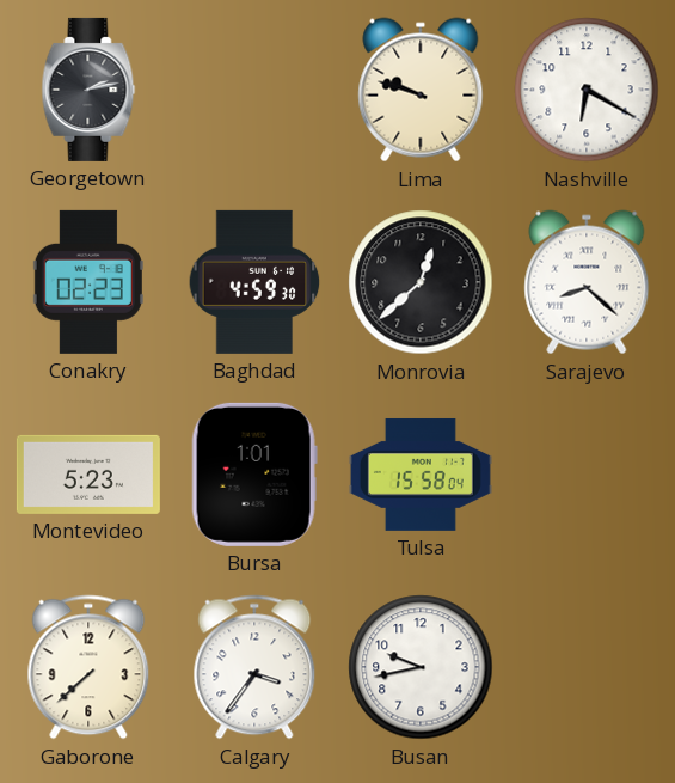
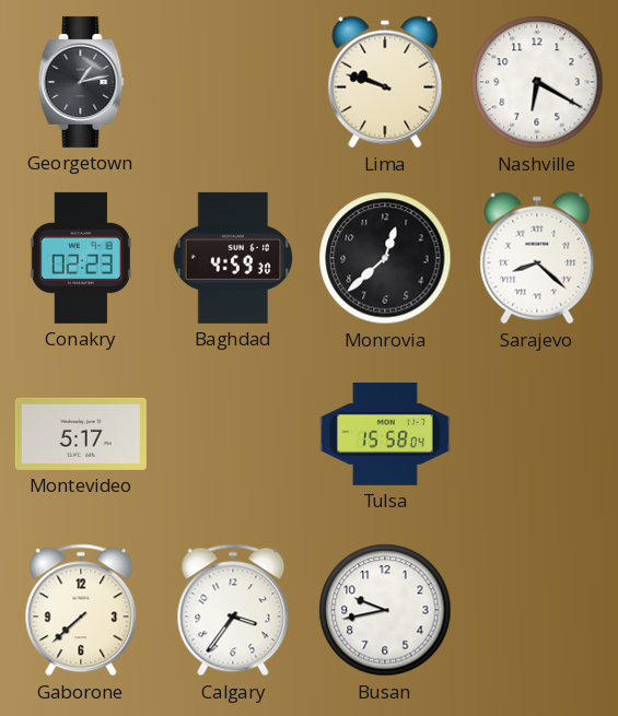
Georgetown: 2:13 -> 1:13
Montevideo: 5:23 -> 5:17
Bursa: 1:01 -> none
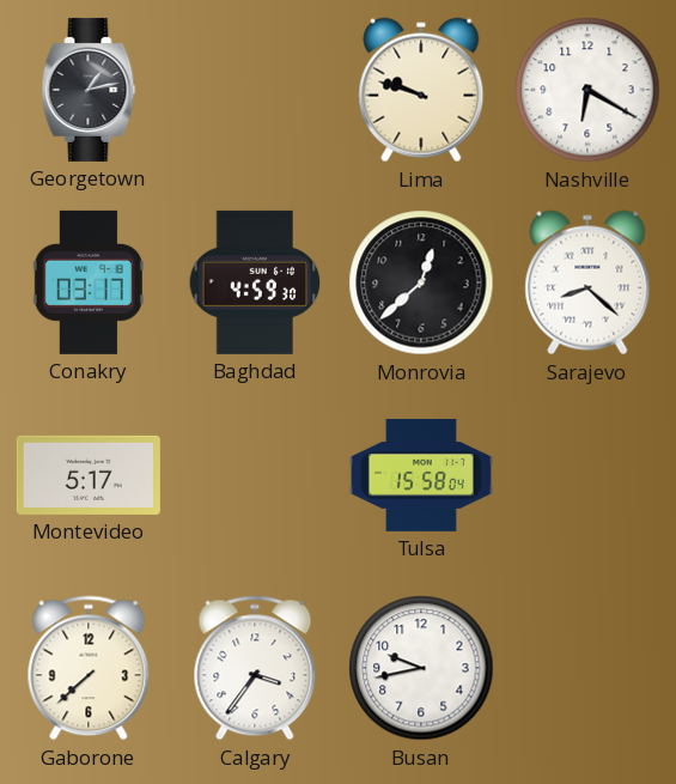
Conakry: 02:23 -> 03:17
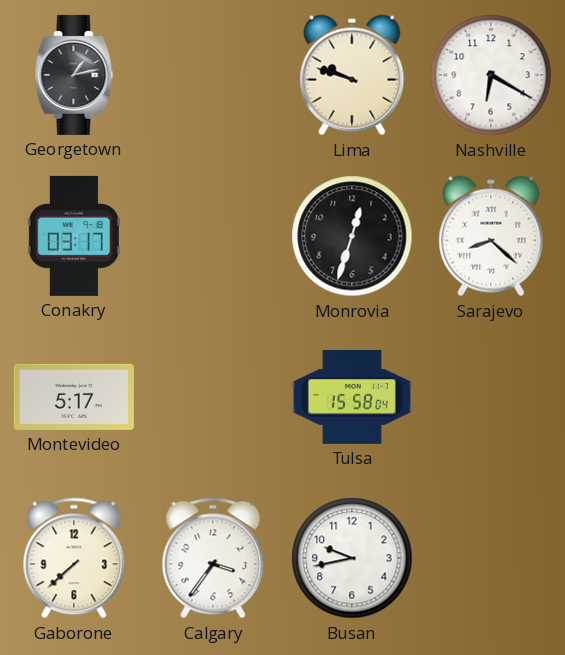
Baghdad: 4:59 -> none
Monrovia: 12:38 -> 12:33
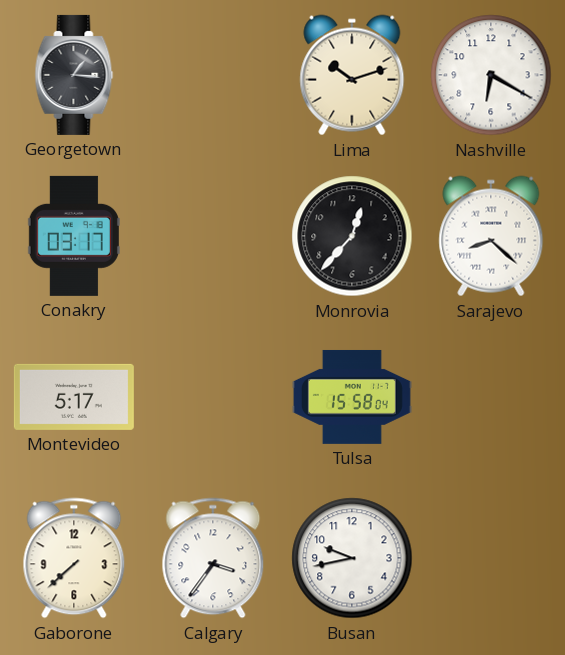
Georgetown: 1:13 -> 1:16
Lima: 9:48 -> 10:12
Monrovia: 12:33 -> 12:37
